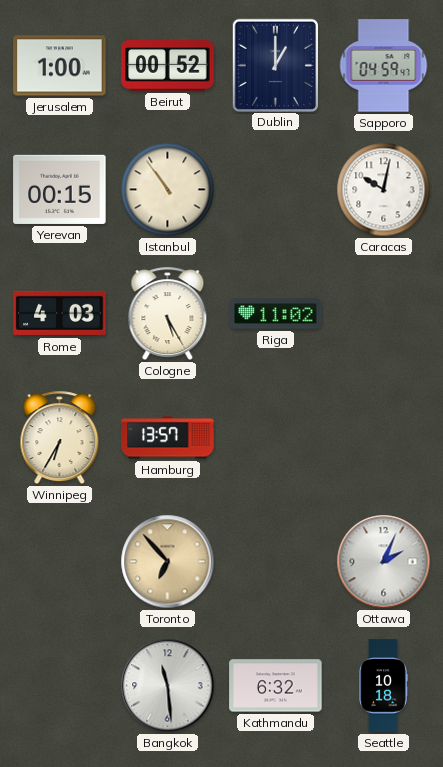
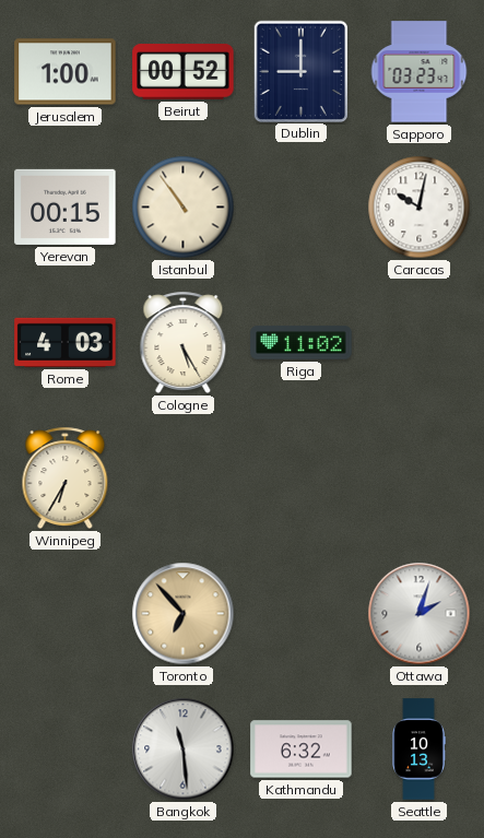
Dublin: 1:00 -> 9:00
Sapporo: 04:59 -> 03:23
Hamburg: 13:57 -> none
Ottawa: 2:04 -> 2:03
Seattle: 10:18 -> 10:13
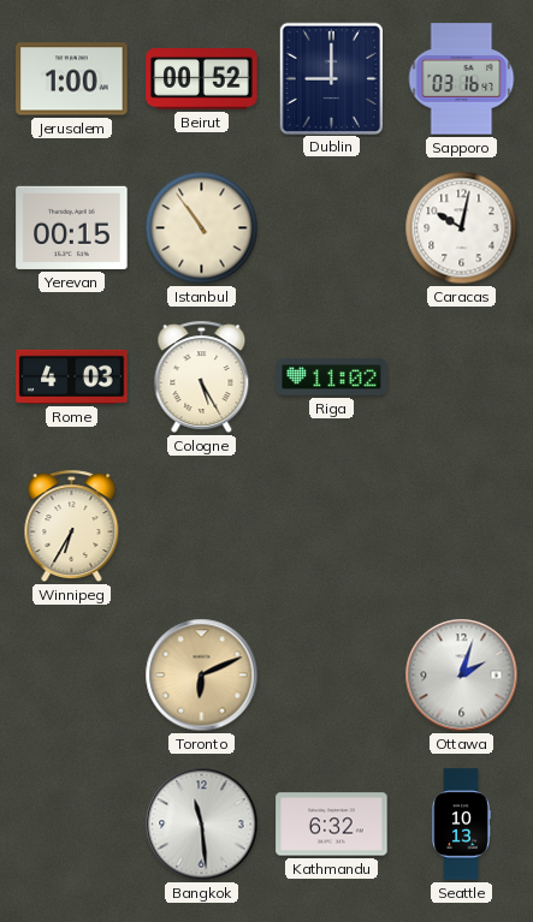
Sapporo: 03:23 -> 03:16
Toronto: 6:53 -> 6:11
